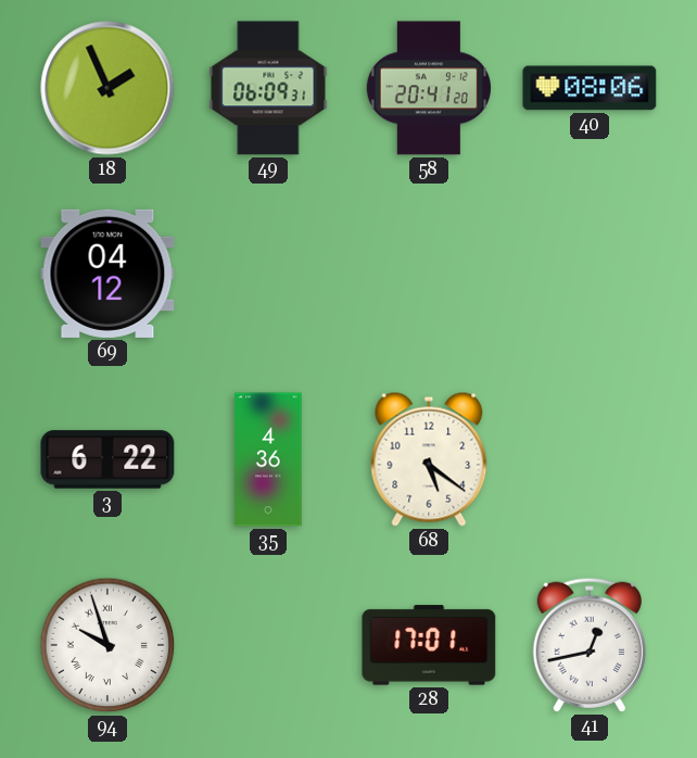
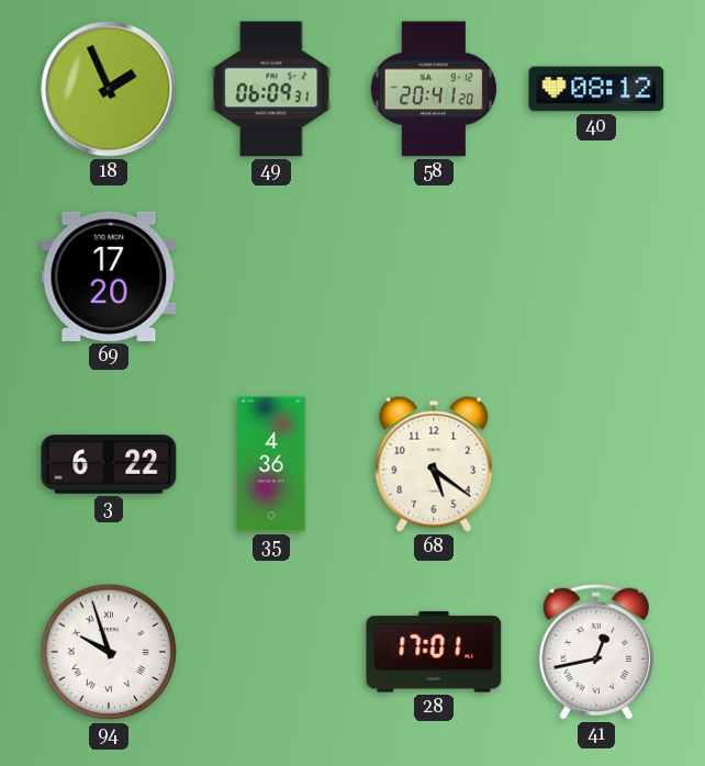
40: 08:06 -> 08:12
69: 04:12 -> 17:20
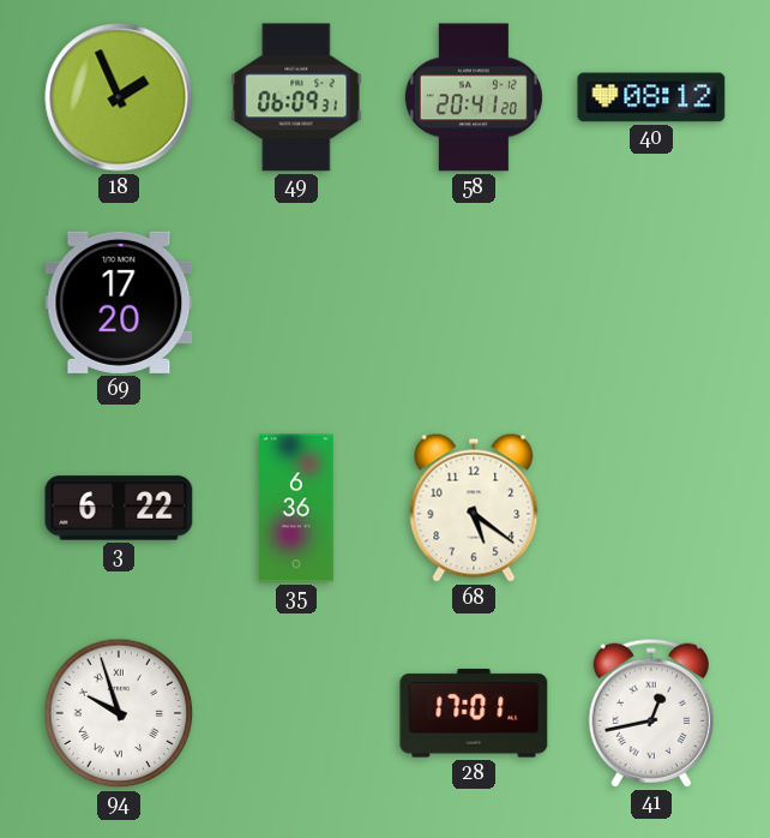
35: 4:36 -> 6:36
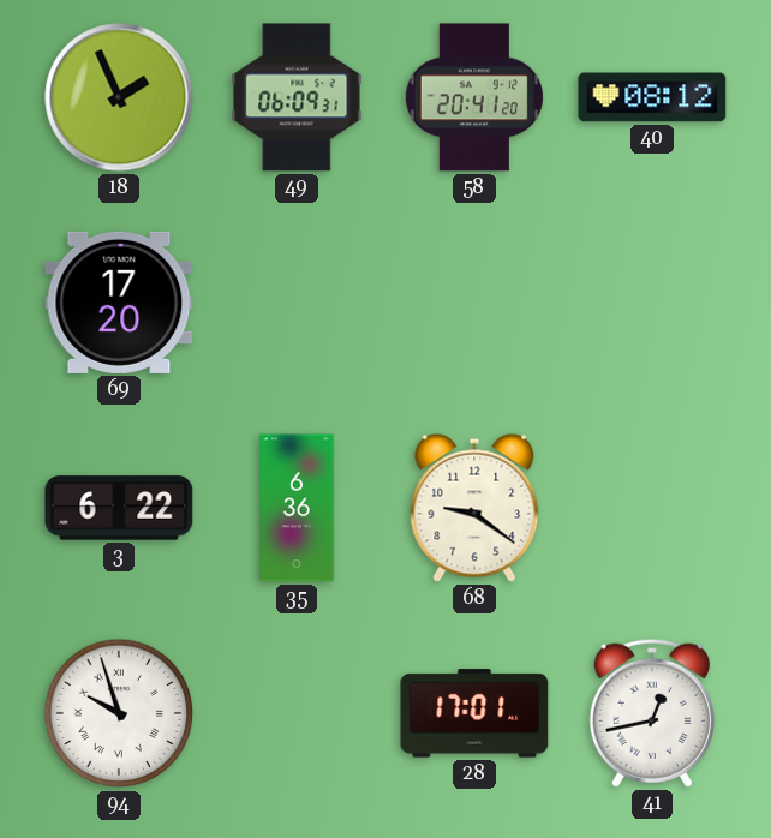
68: 5:21 -> 9:21
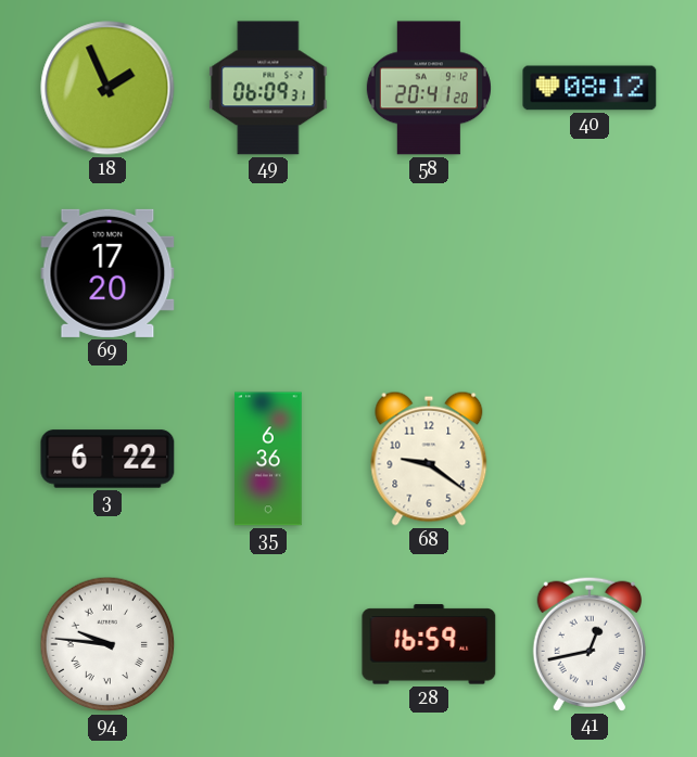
94: 9:57 -> 9:46
28: 17:01 -> 16:59
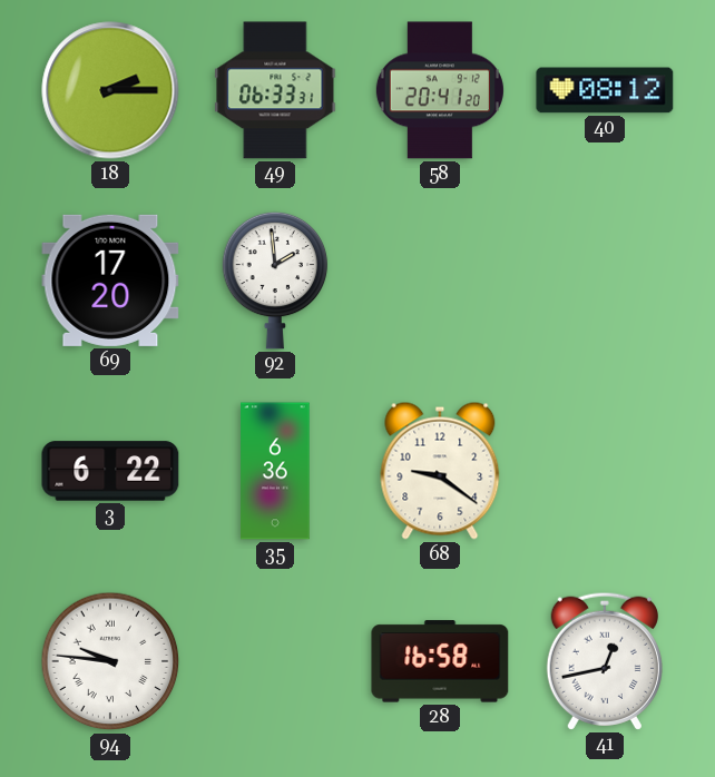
18: 1:56 -> 2:15
49: 06:09 -> 06:33
92: none -> 1:59
28: 16:59 -> 16:58
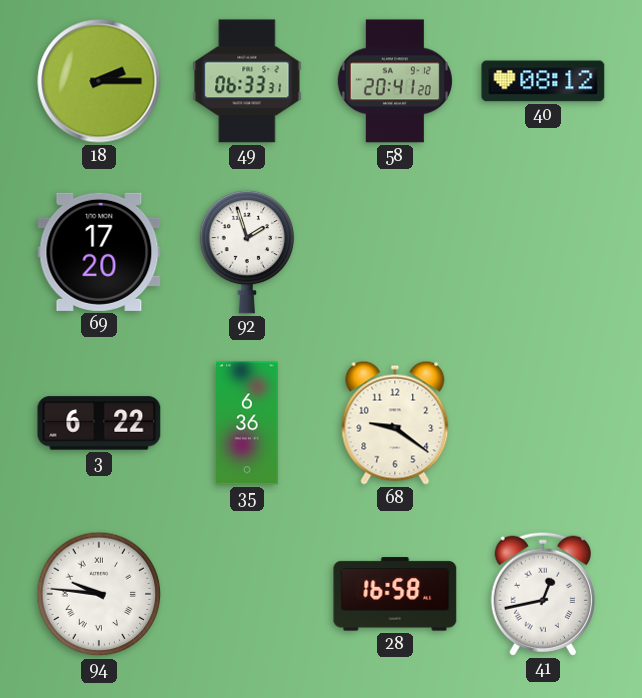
92: 1:59 -> 1:57
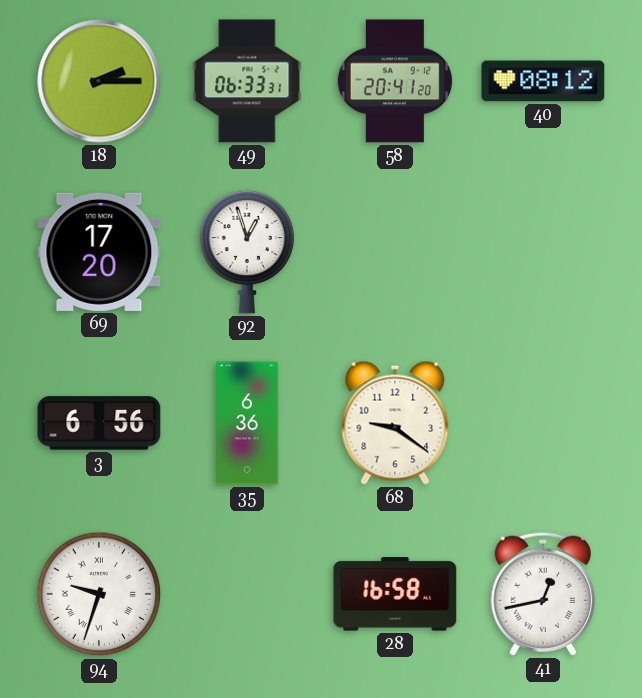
92: 1:57 -> 12:57
3: 6:22 -> 6:56
94: 9:46 -> 9:33
